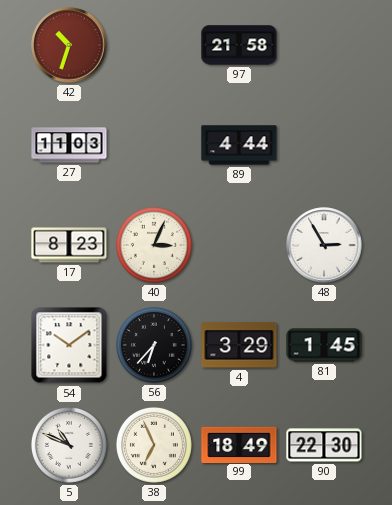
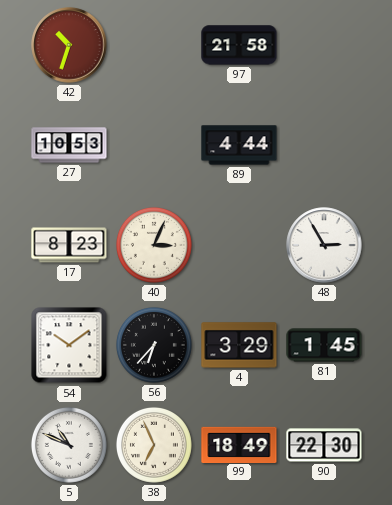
27: 11:03 -> 10:53
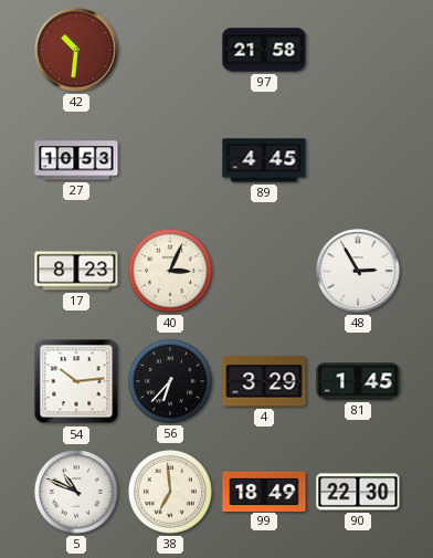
42: 10:33 -> 10:31
89: 4:44 -> 4:45
54: 10:09 -> 10:14
38: 6:56 -> 6:59
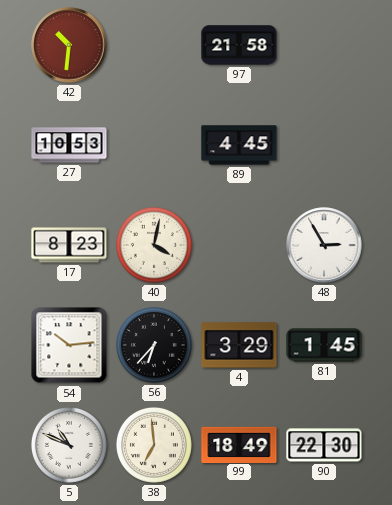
40: 3:04 -> 4:02
